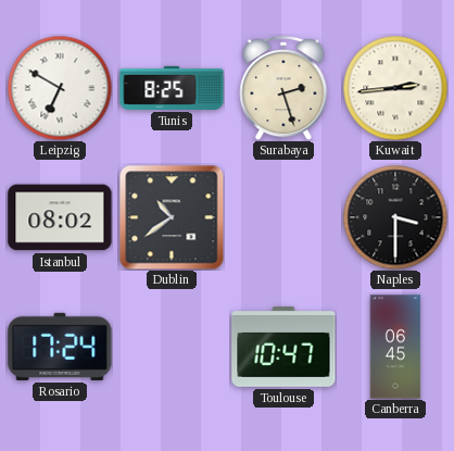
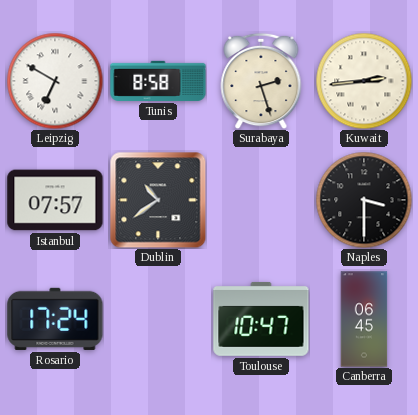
Tunis: 8:25 -> 8:58
Istanbul: 08:02 -> 07:57
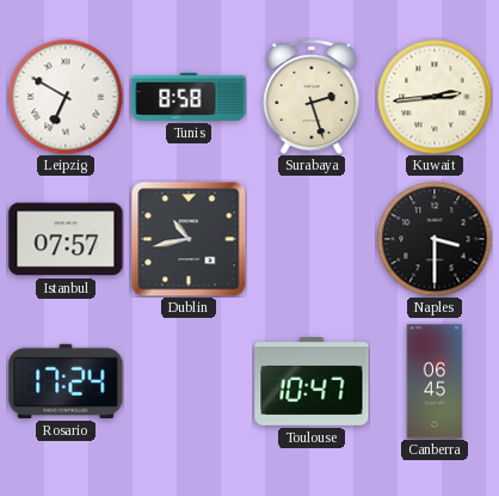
Dublin: 10:39 -> 10:43
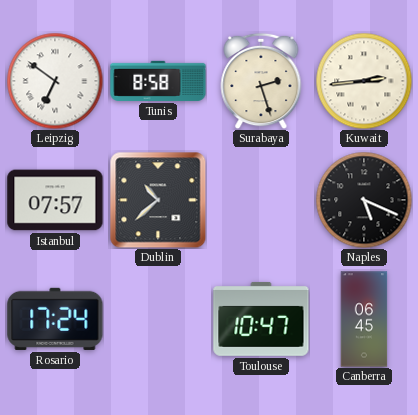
Leipzig: 6:50 -> 6:51
Dublin: 10:43 -> 10:38
Naples: 3:30 -> 5:19
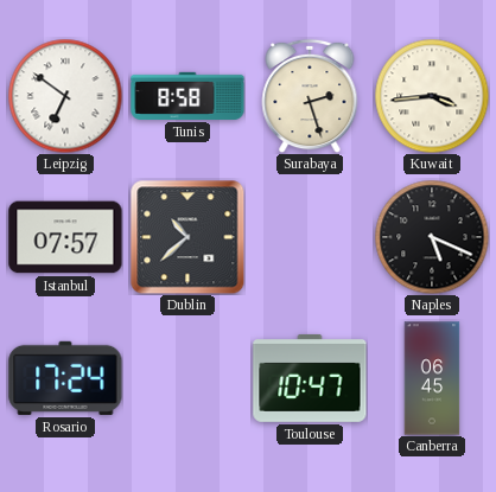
Kuwait: 2:44 -> 3:44
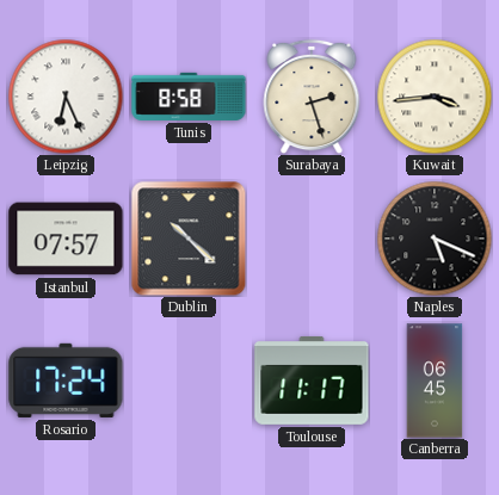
Leipzig: 6:51 -> 6:26
Dublin: 10:38 -> 10:22
Toulouse: 10:47 -> 11:17
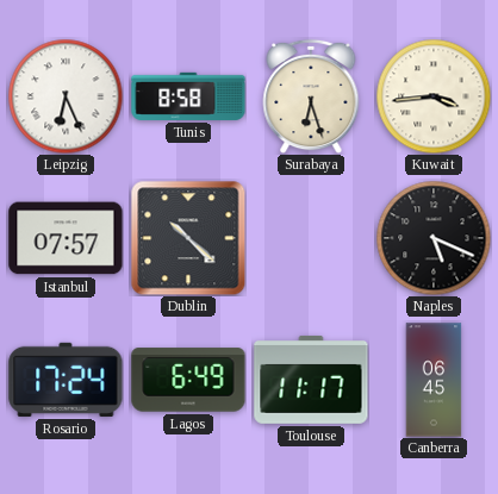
Surabaya: 2:27 -> 6:27
Lagos: none -> 6:49
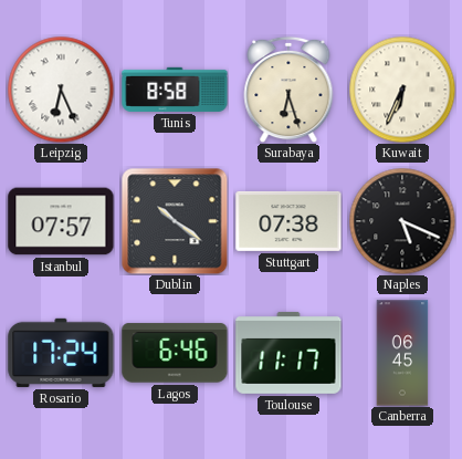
Kuwait: 3:44 -> 6:34
Dublin: 10:22 -> 10:21
Stuttgart: none -> 07:38
Lagos: 6:49 -> 6:46
